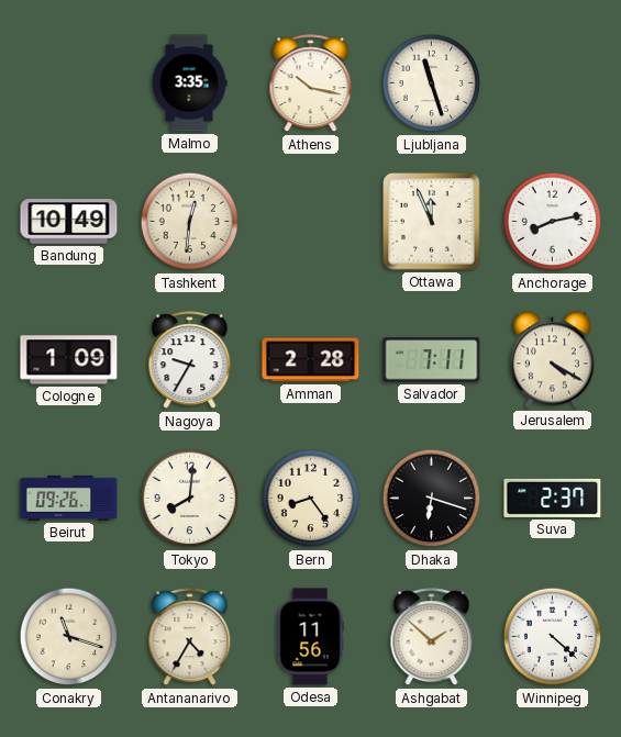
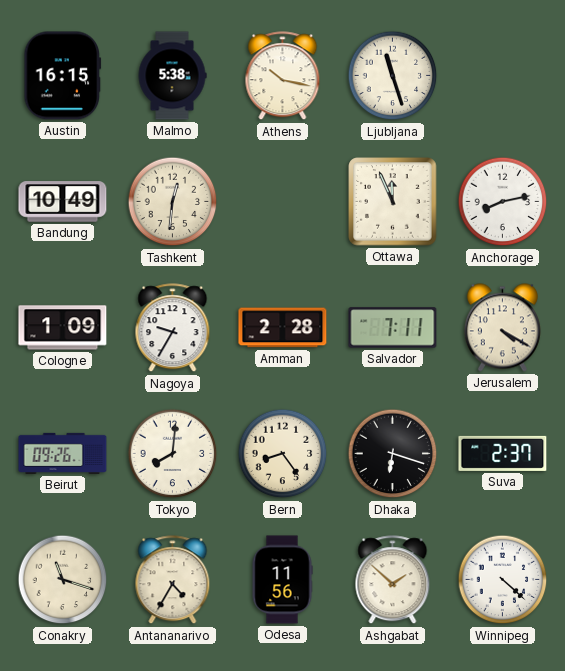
Austin: none -> 16:15
Malmo: 3:35 -> 5:38
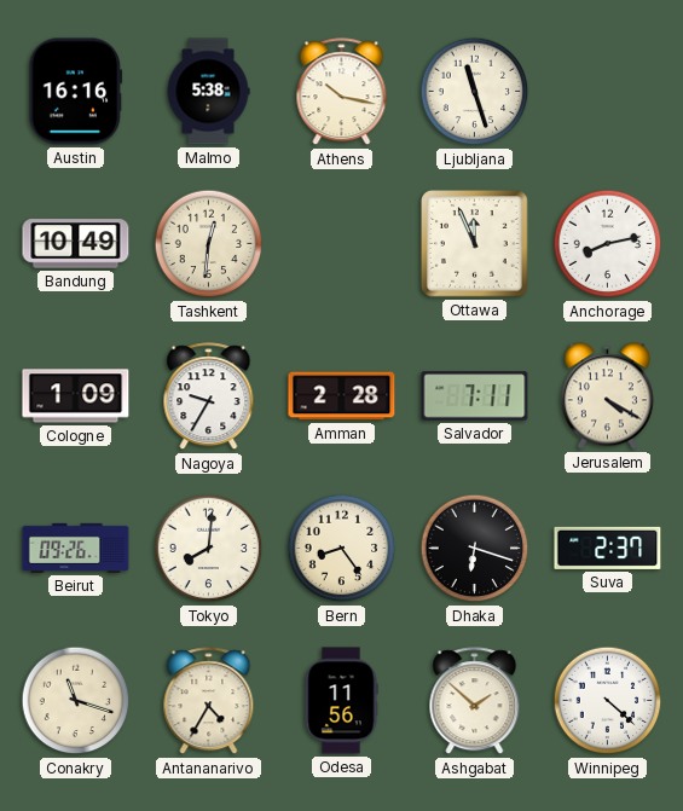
Austin: 16:15 -> 16:16
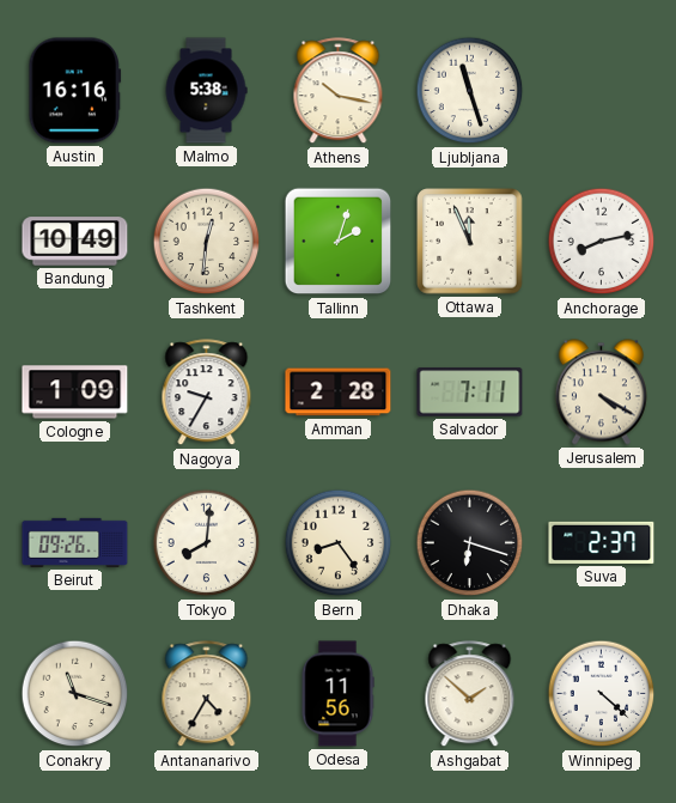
Tallinn: none -> 2:03
